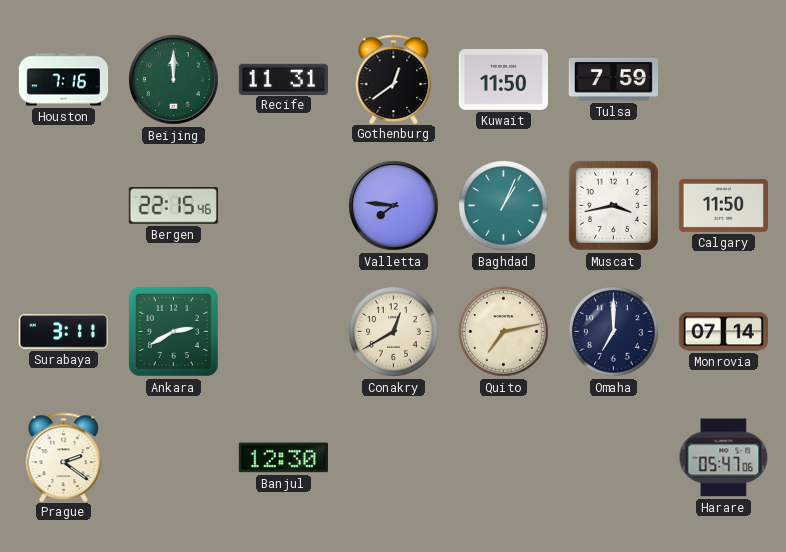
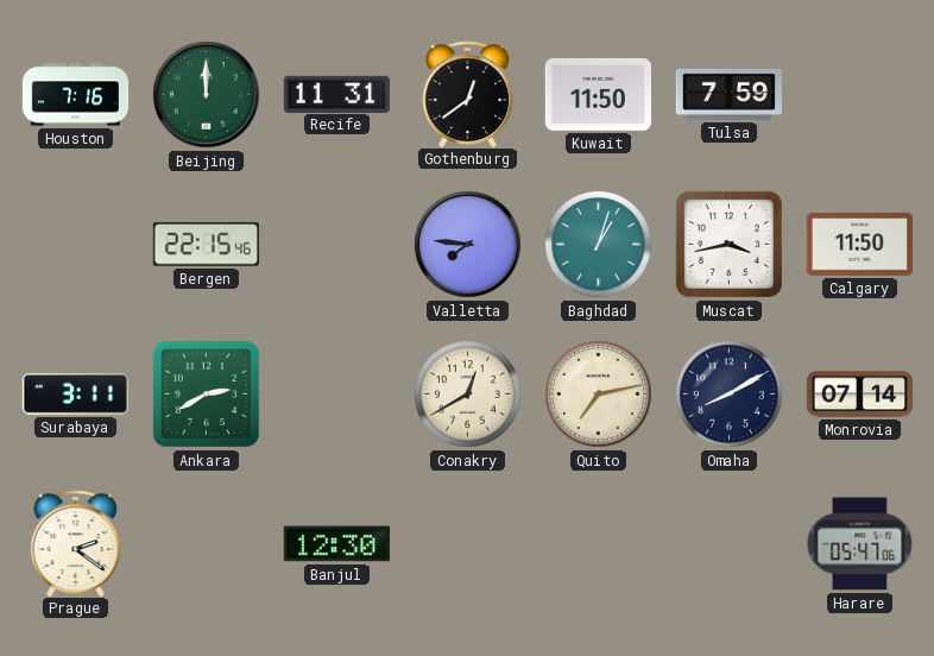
Baghdad: 1:04 -> 1:03
Omaha: 7:00 -> 8:10
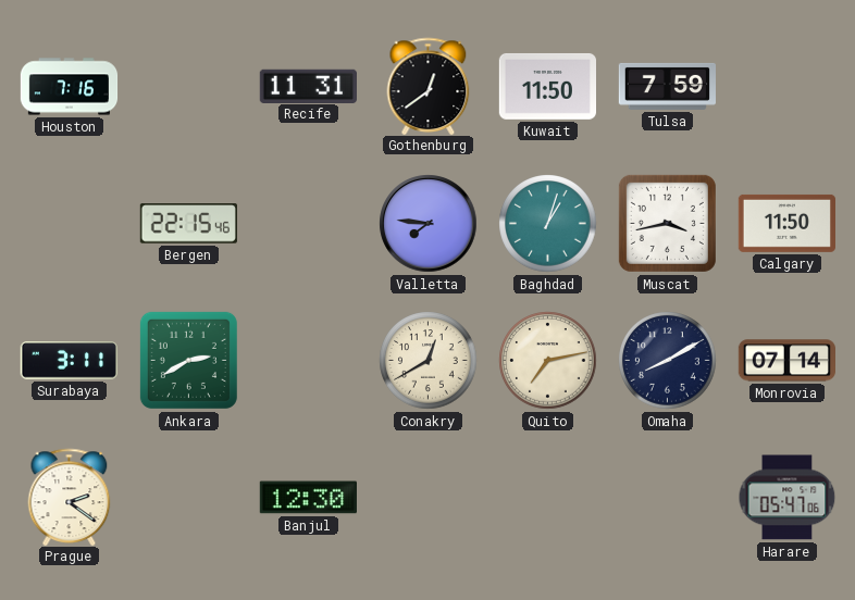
Beijing: 12:00 -> none
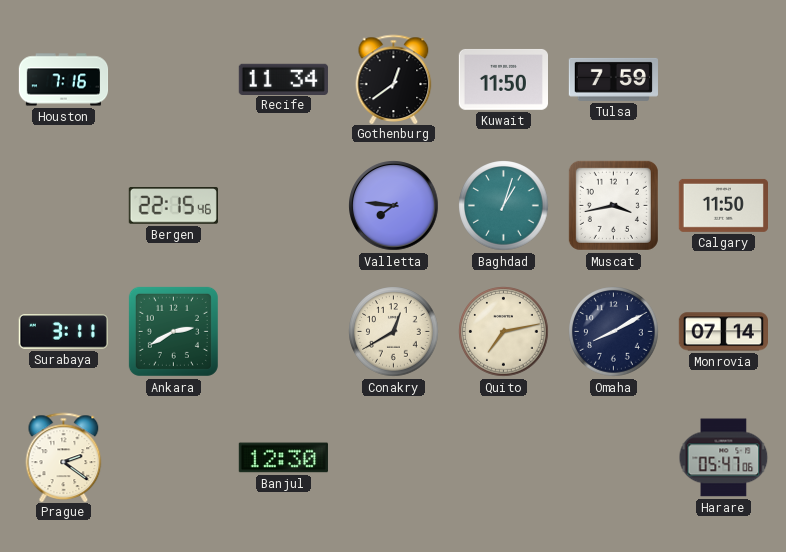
Recife: 11:31 -> 11:34
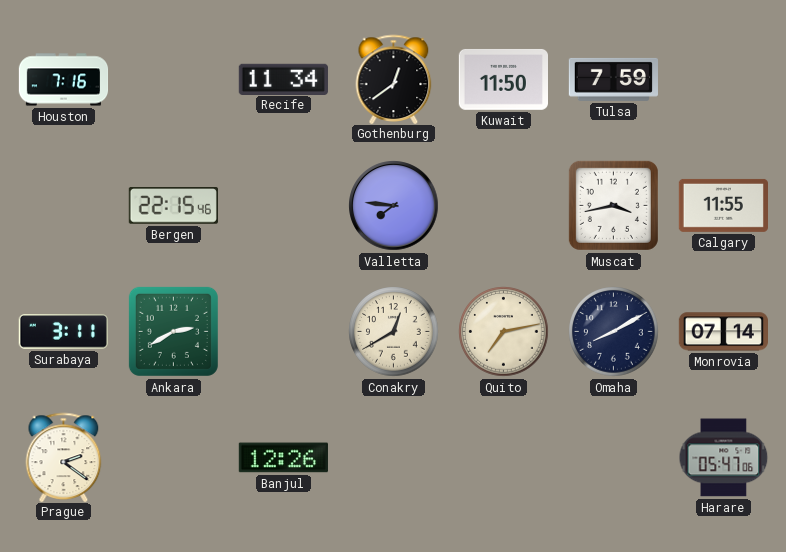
Baghdad: 1:03 -> none
Calgary: 11:50 -> 11:55
Banjul: 12:30 -> 12:26
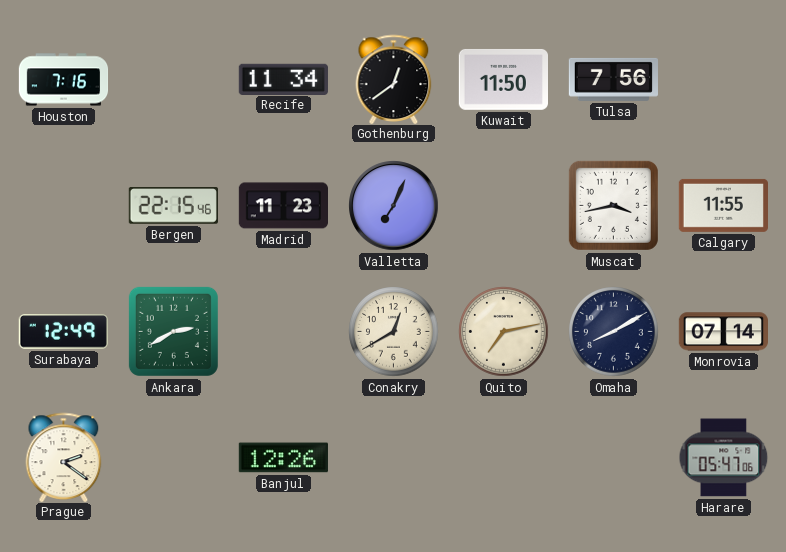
Tulsa: 7:59 -> 7:56
Madrid: none -> 11:23
Valletta: 7:46 -> 7:04
Surabaya: 3:11 -> 12:49
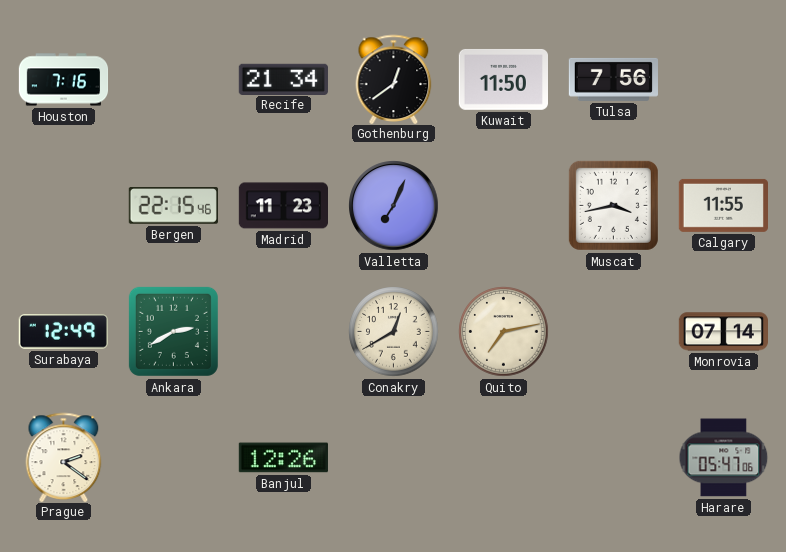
Recife: 11:34 -> 21:34
Omaha: 8:10 -> none
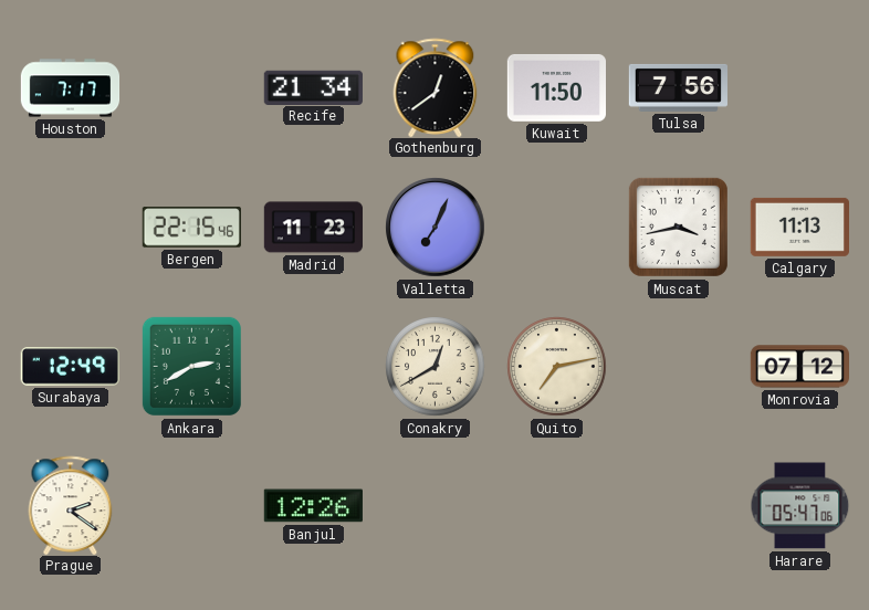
Houston: 7:16 -> 7:17
Calgary: 11:55 -> 11:13
Monrovia: 07:14 -> 07:12
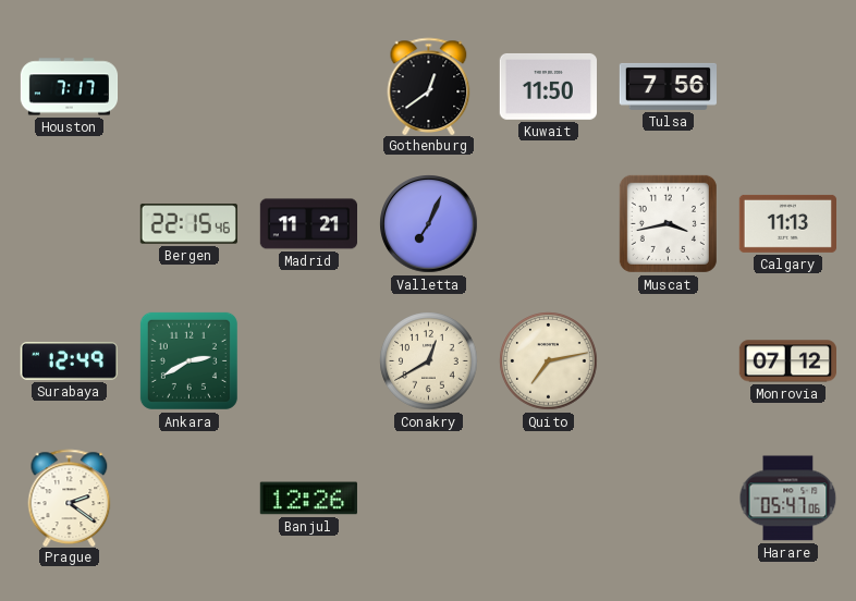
Recife: 21:34 -> none
Madrid: 11:23 -> 11:21
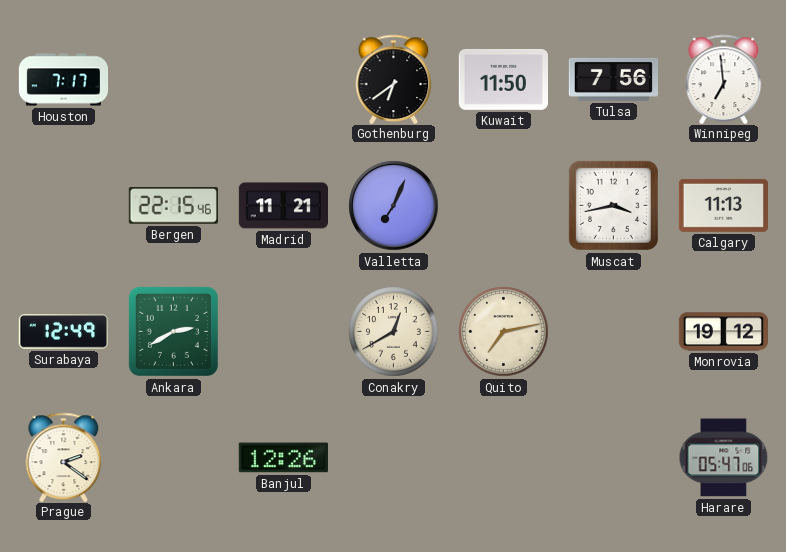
Gothenburg: 12:39 -> 6:39
Winnipeg: none -> 6:59
Monrovia: 07:12 -> 19:12
